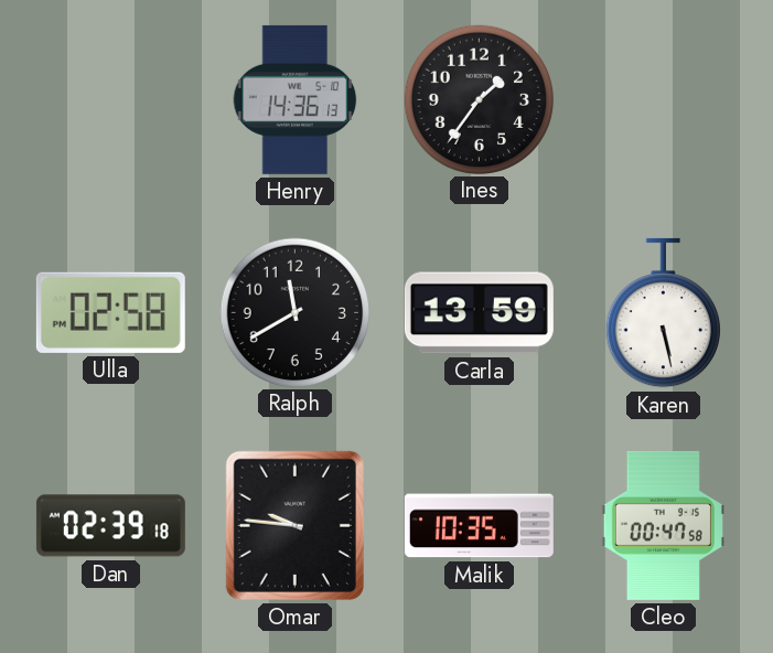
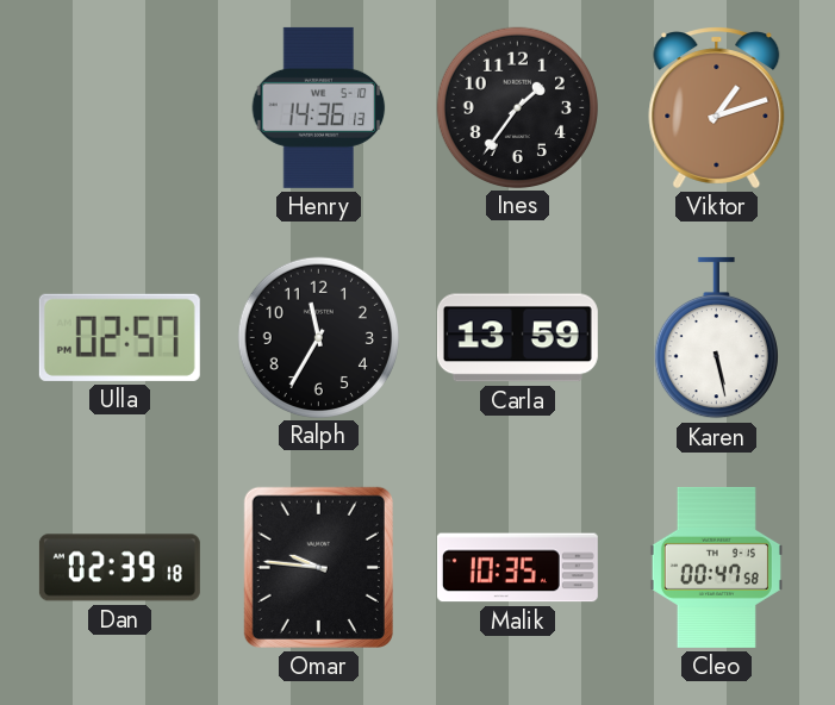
Viktor: none -> 1:12
Ulla: 02:58 -> 02:57
Ralph: 11:40 -> 11:35
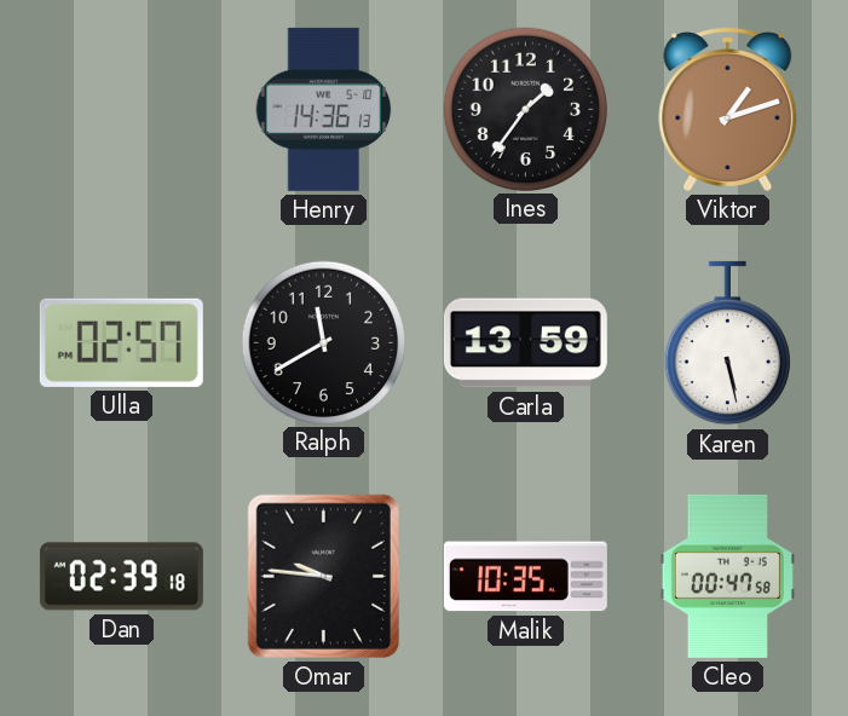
Ralph: 11:35 -> 11:40
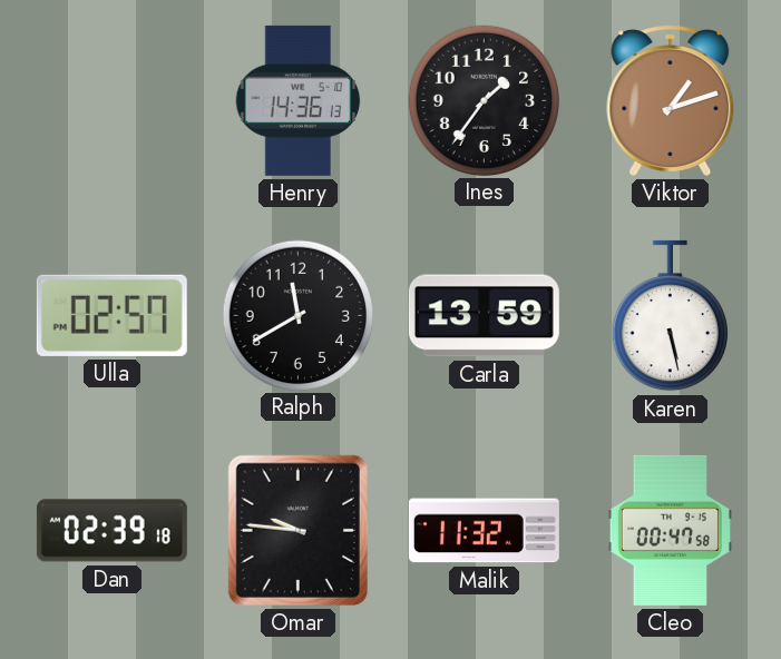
Malik: 10:35 -> 11:32
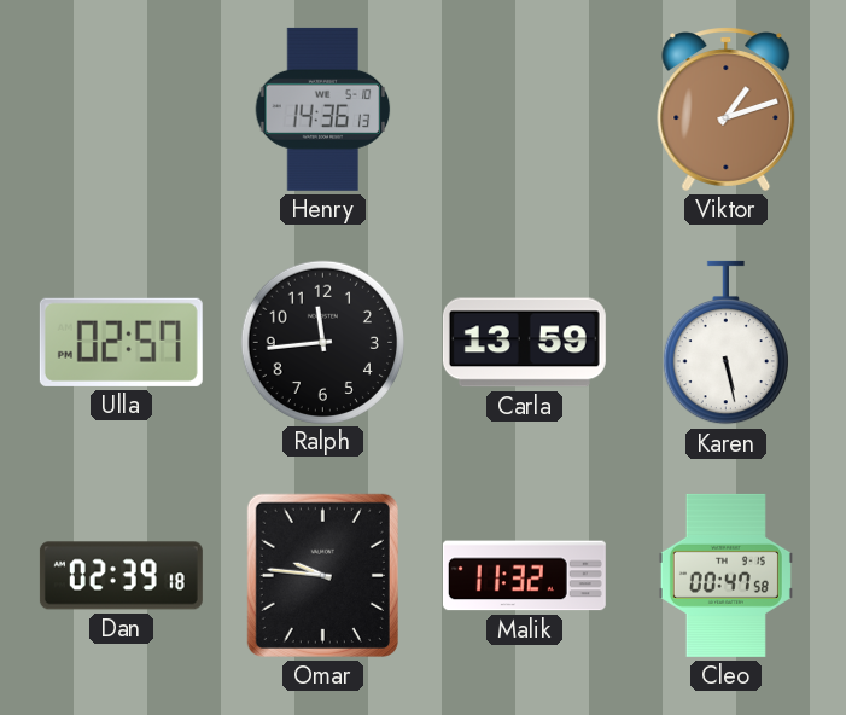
Ines: 1:36 -> none
Ralph: 11:40 -> 11:44
